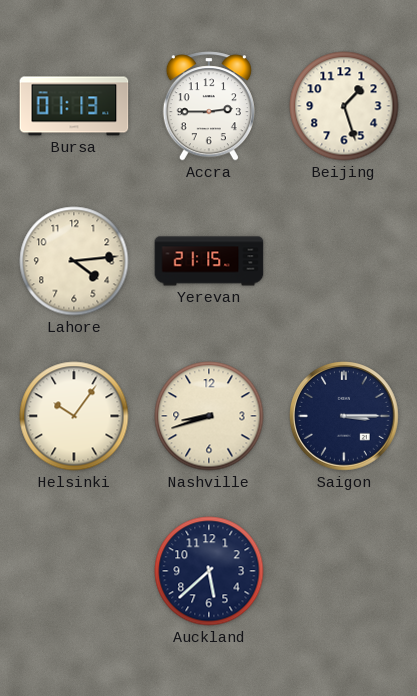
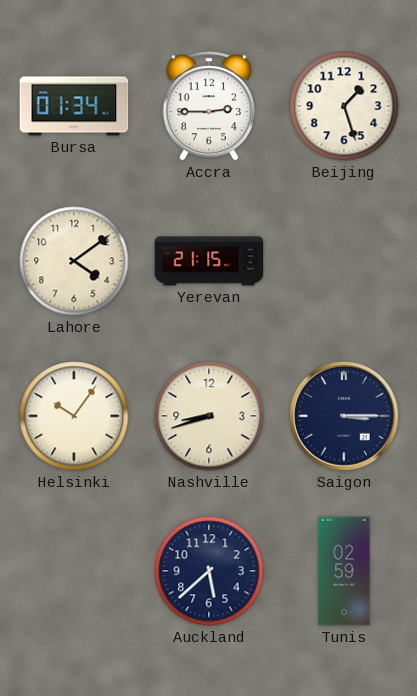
Bursa: 01:13 -> 01:34
Lahore: 4:14 -> 4:09
Tunis: none -> 02:59
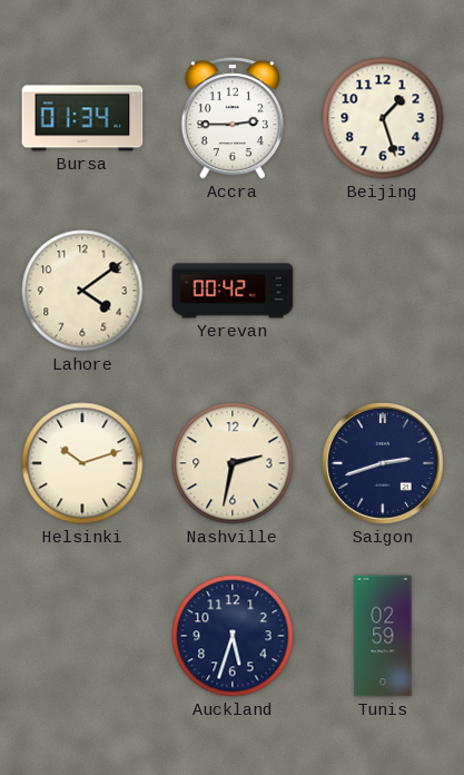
Yerevan: 21:15 -> 00:42
Helsinki: 10:06 -> 10:12
Nashville: 8:42 -> 2:32
Saigon: 3:15 -> 2:42
Auckland: 5:38 -> 5:33
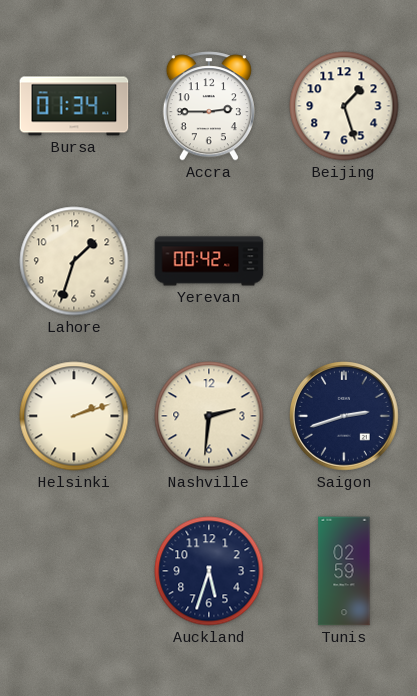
Lahore: 4:09 -> 1:33
Helsinki: 10:12 -> 2:12
Nashville: 2:32 -> 2:31
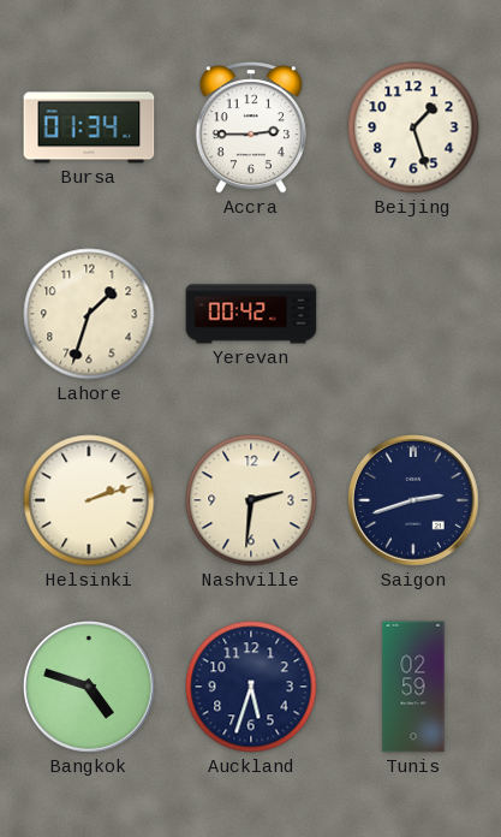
Bangkok: none -> 4:48
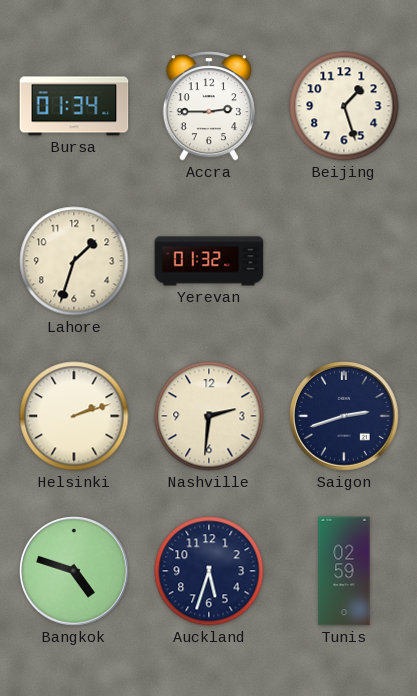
Yerevan: 00:42 -> 01:32
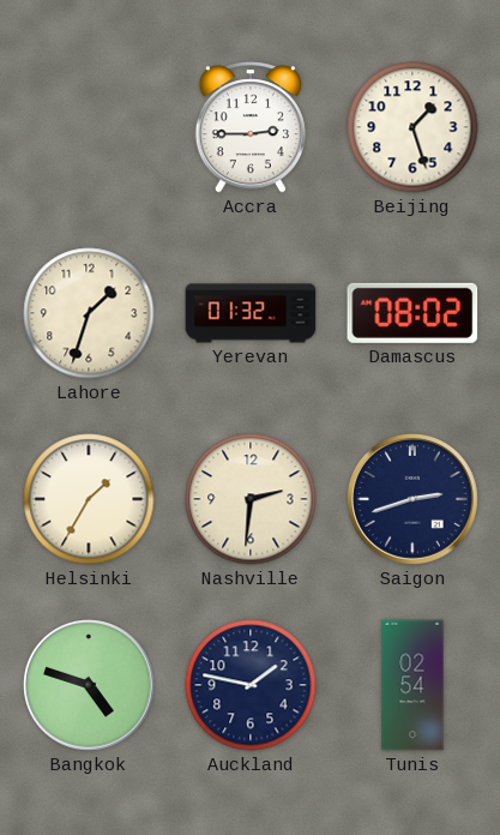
Bursa: 01:34 -> none
Damascus: none -> 08:02
Helsinki: 2:12 -> 1:35
Auckland: 5:33 -> 1:47
Tunis: 02:59 -> 02:54
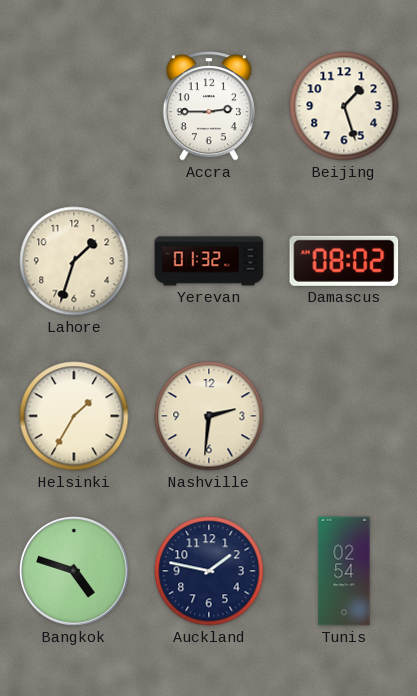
Saigon: 2:42 -> none
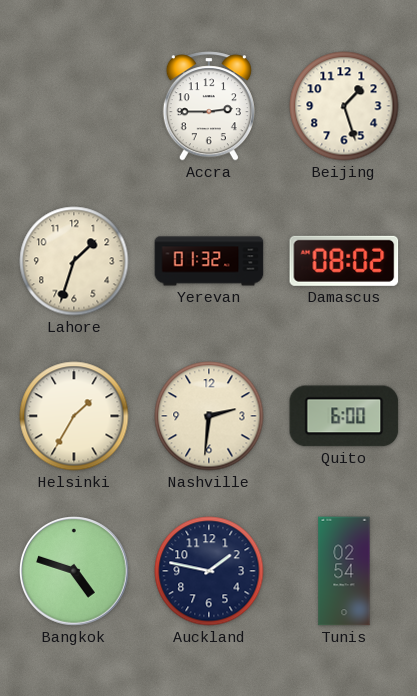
Quito: none -> 6:00
